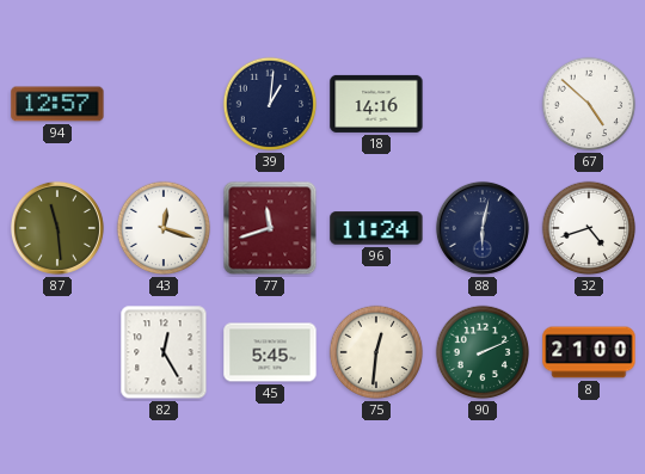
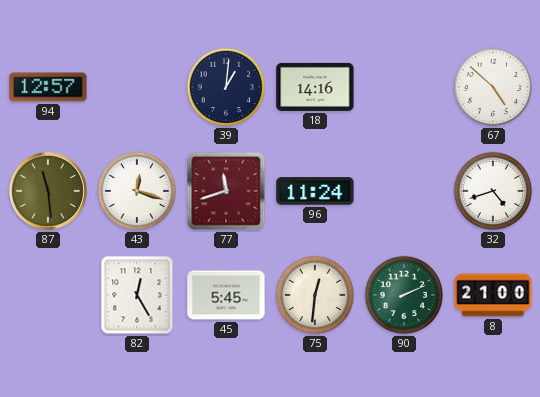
88: 6:02 -> none
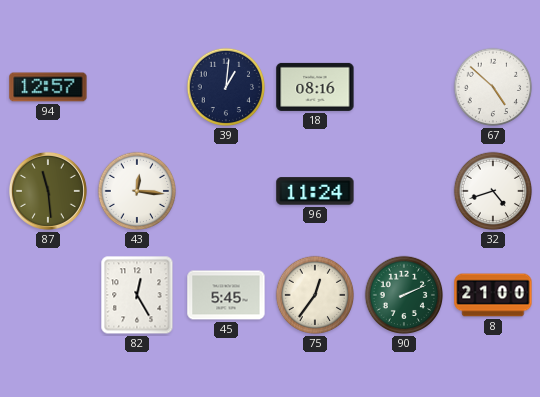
18: 14:16 -> 08:16
43: 12:18 -> 12:16
77: 11:42 -> none
75: 12:31 -> 12:36
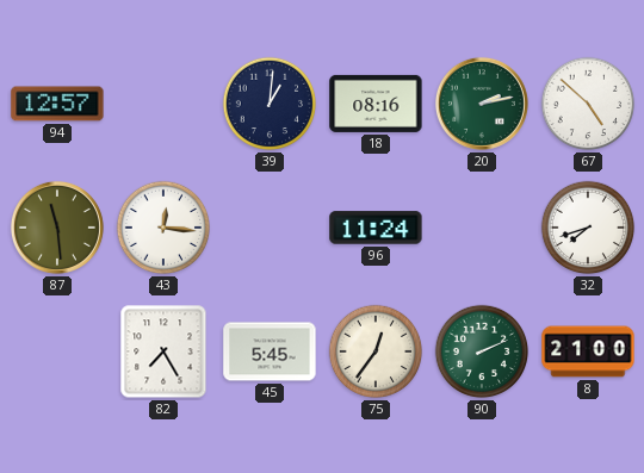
20: none -> 2:13
32: 4:42 -> 7:42
82: 12:25 -> 7:25
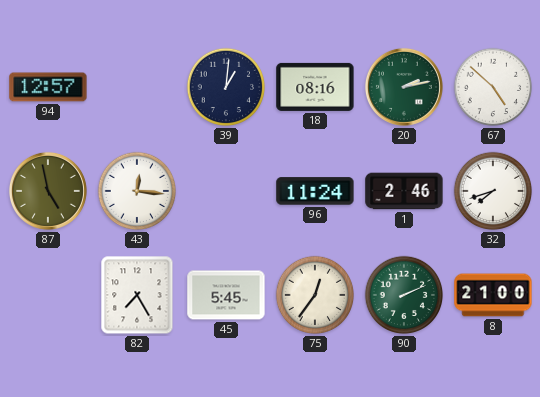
87: 11:29 -> 4:58
1: none -> 2:46
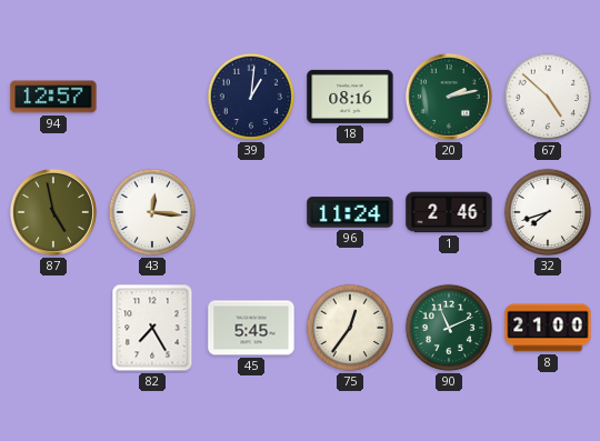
90: 2:11 -> 11:11
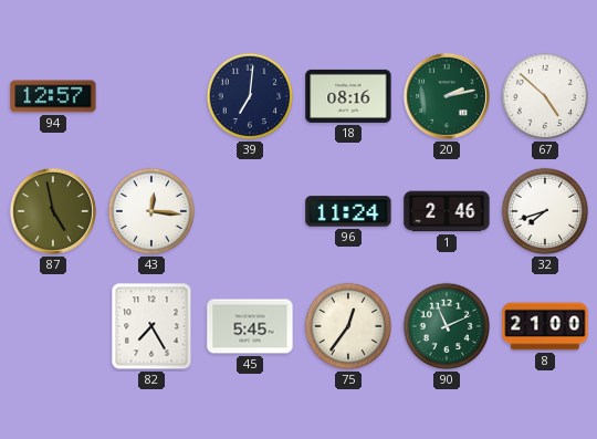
39: 1:01 -> 7:01
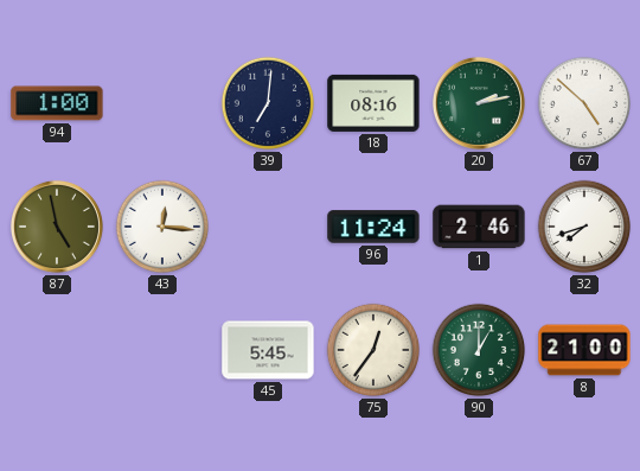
94: 12:57 -> 1:00
82: 7:25 -> none
90: 11:11 -> 1:00
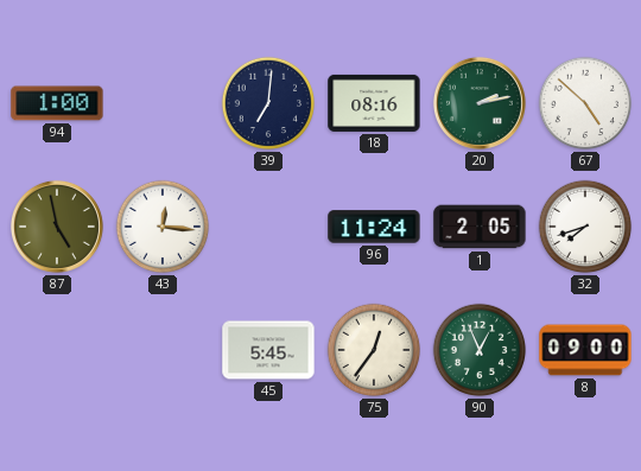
1: 2:46 -> 2:05
90: 1:00 -> 12:56
8: 21:00 -> 09:00
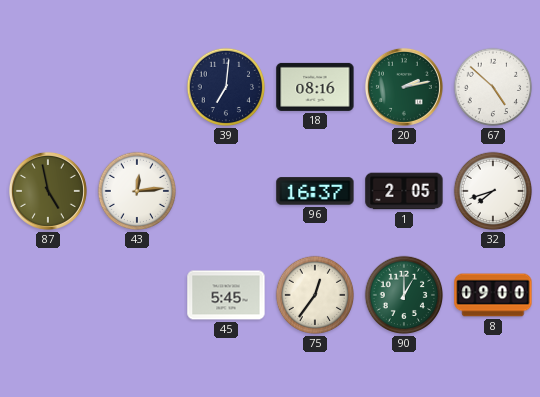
94: 1:00 -> none
43: 12:16 -> 12:14
96: 11:24 -> 16:37
90: 12:56 -> 1:00
